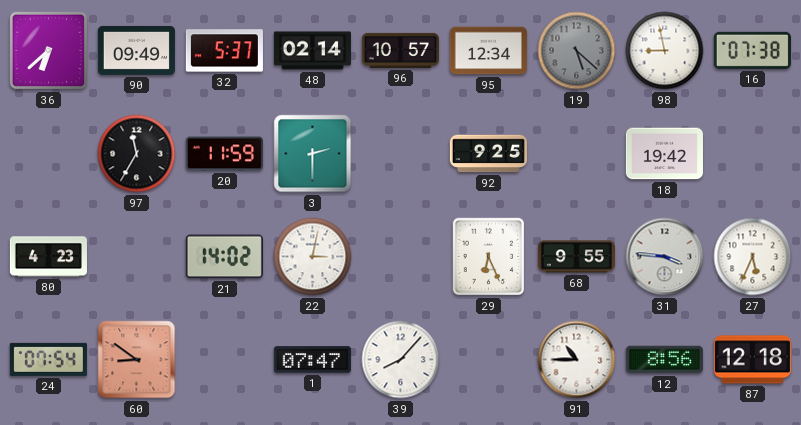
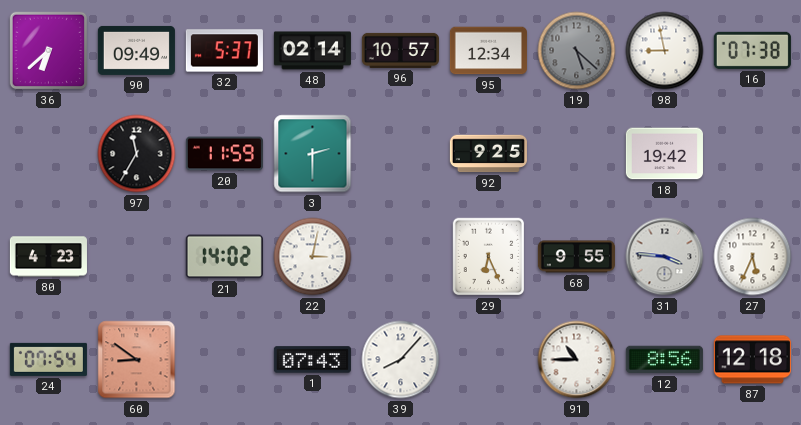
1: 07:47 -> 07:43
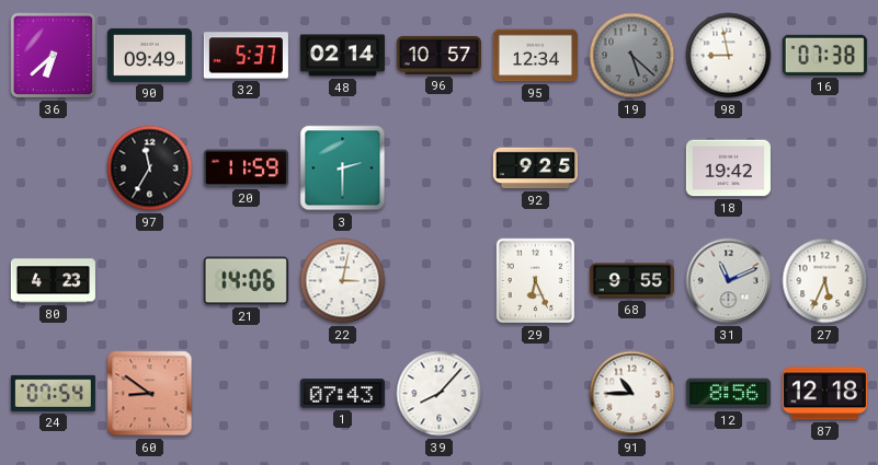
21: 14:02 -> 14:06
31: 3:46 -> 11:11
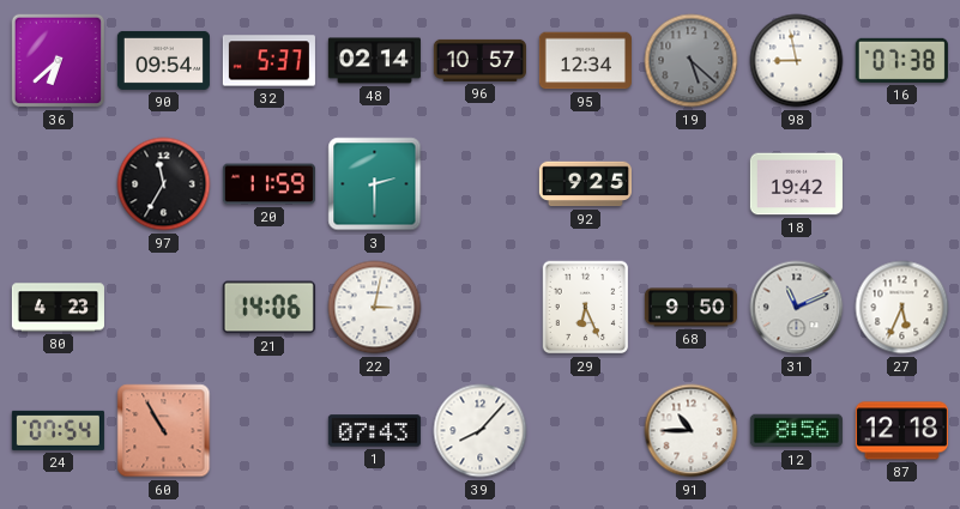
90: 09:49 -> 09:54
68: 9:55 -> 9:50
60: 8:51 -> 10:55
